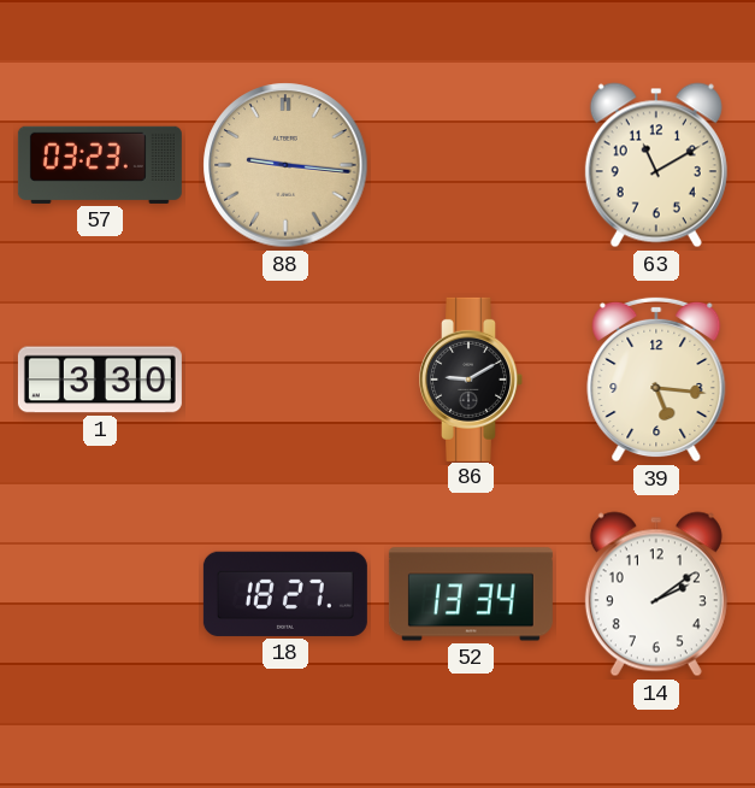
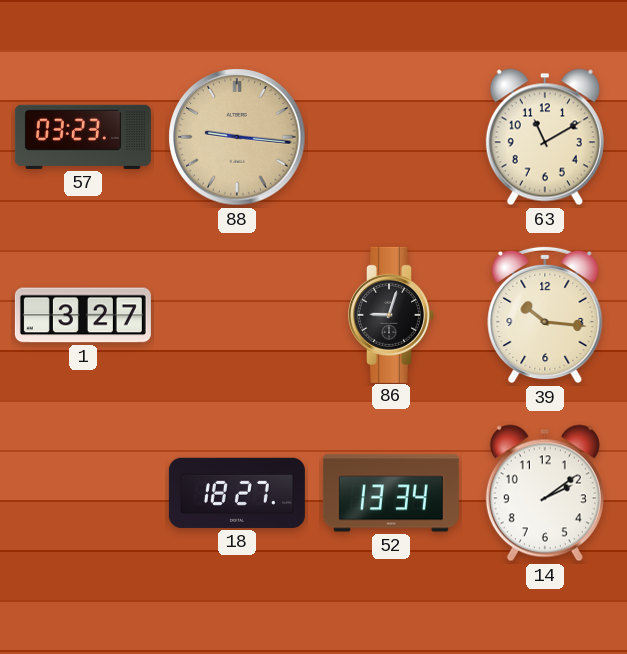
1: 3:30 -> 3:27
86: 9:10 -> 9:03
39: 5:16 -> 10:16
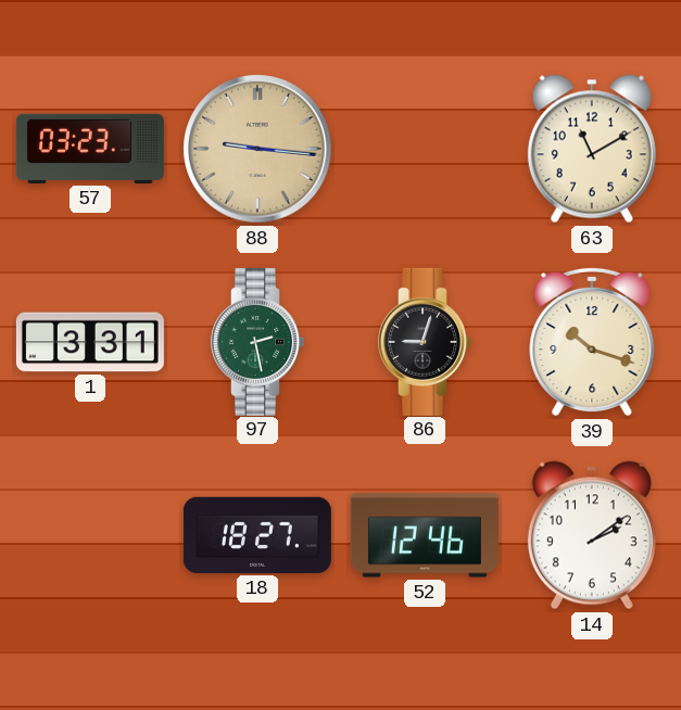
1: 3:27 -> 3:31
97: none -> 2:28
39: 10:16 -> 10:18
52: 13:34 -> 12:46
